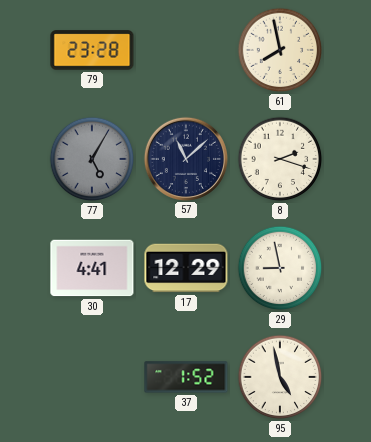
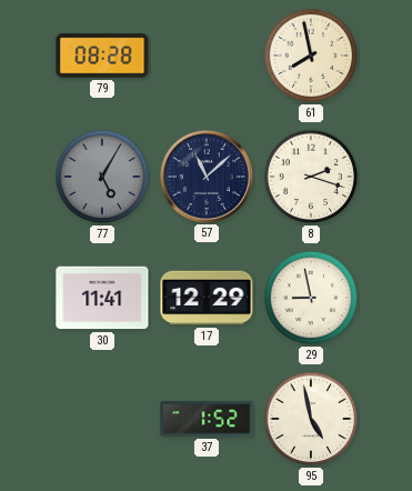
79: 23:28 -> 08:28
30: 4:41 -> 11:41
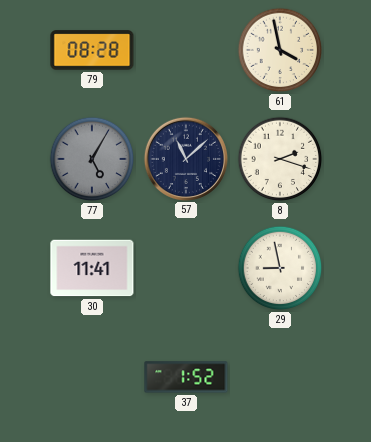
61: 7:58 -> 3:58
17: 12:29 -> none
95: 4:58 -> none
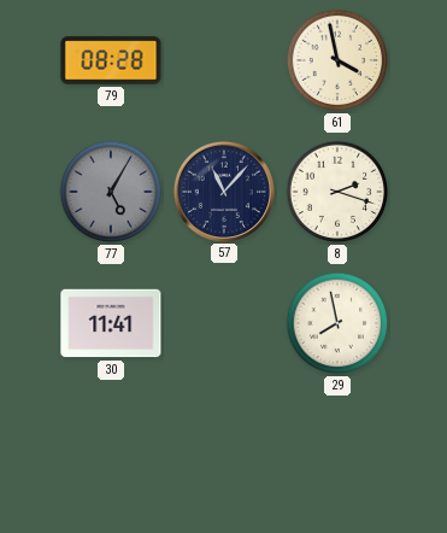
57: 11:08 -> 11:07
29: 8:58 -> 7:58
37: 1:52 -> none
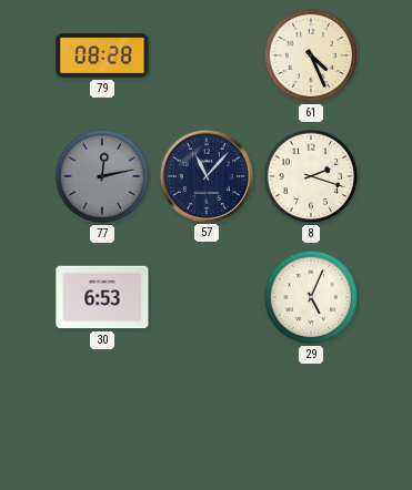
61: 3:58 -> 4:26
77: 5:05 -> 12:13
30: 11:41 -> 6:53
29: 7:58 -> 5:04
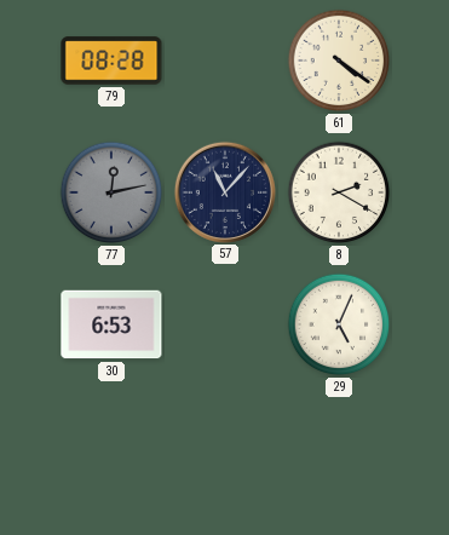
61: 4:26 -> 4:21
8: 2:18 -> 2:20
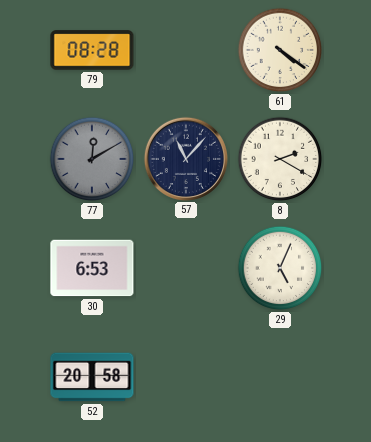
77: 12:13 -> 12:10
52: none -> 20:58
